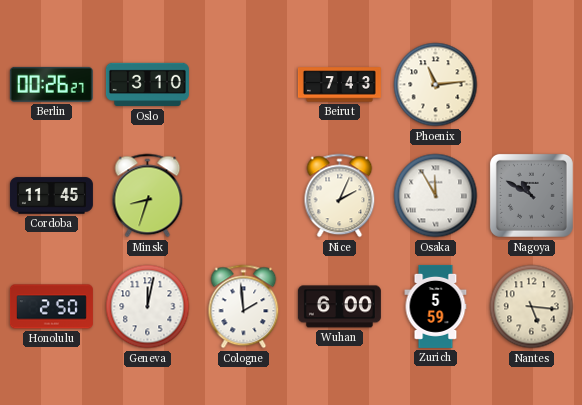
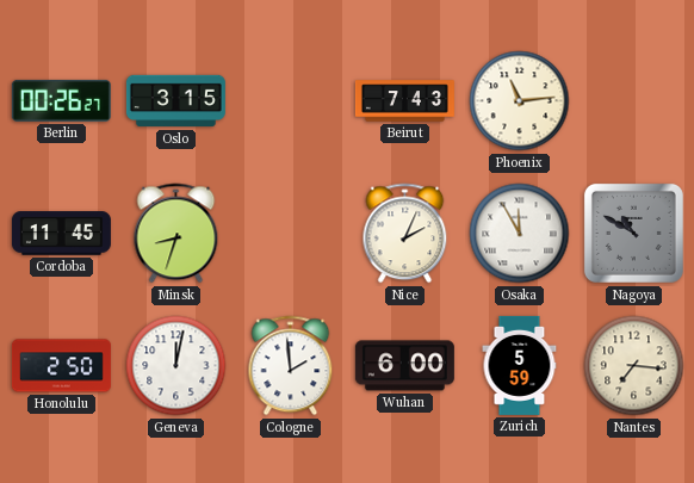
Oslo: 3:10 -> 3:15
Nantes: 5:16 -> 7:16
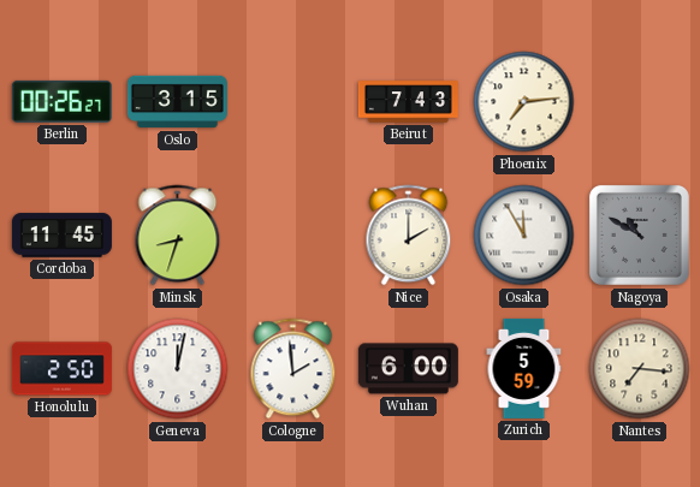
Phoenix: 11:14 -> 7:14
Nice: 2:04 -> 2:00
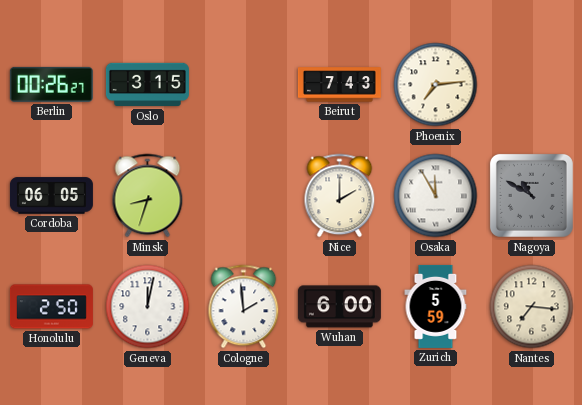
Cordoba: 11:45 -> 06:05
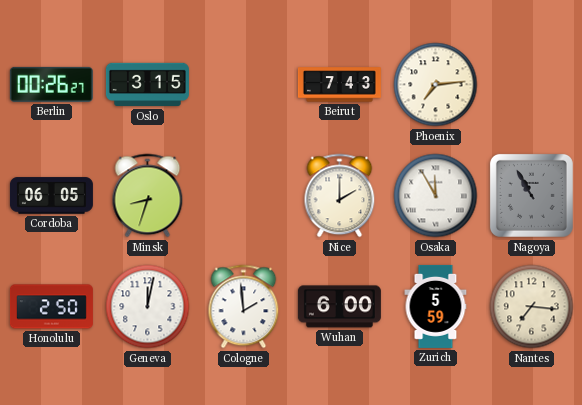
Nagoya: 10:50 -> 10:55
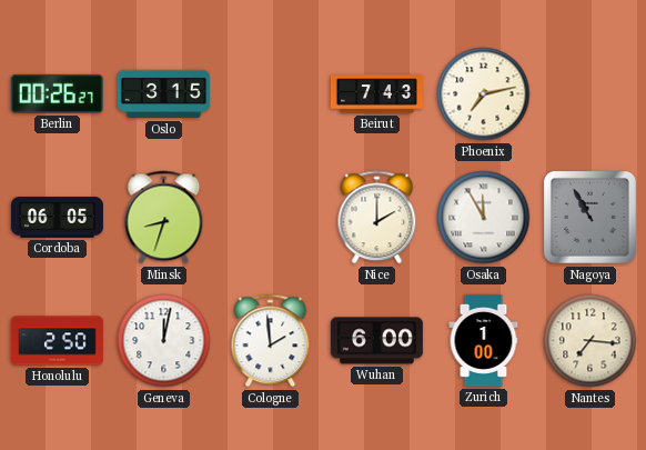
Phoenix: 7:14 -> 7:13
Zurich: 5:59 -> 1:00
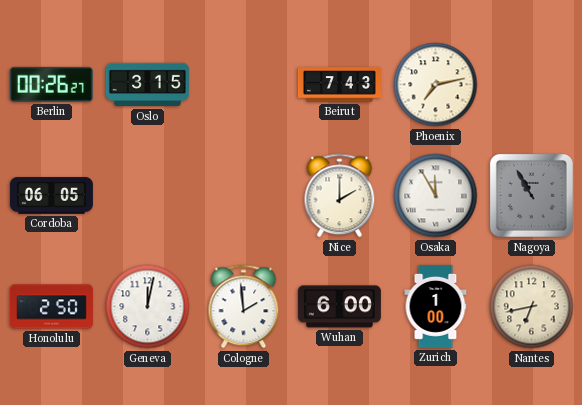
Minsk: 8:33 -> none
Nantes: 7:16 -> 6:43
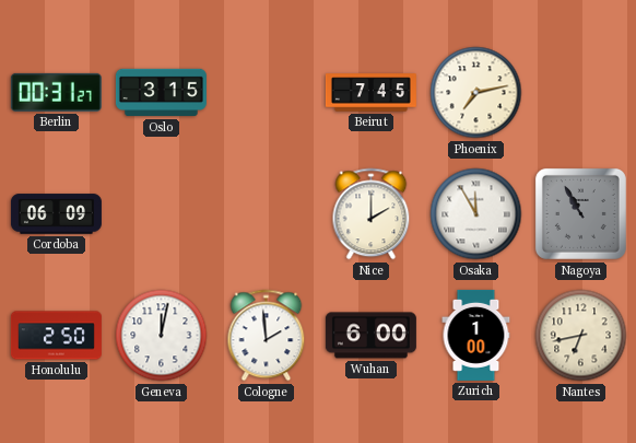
Berlin: 00:26 -> 00:31
Beirut: 7:43 -> 7:45
Cordoba: 06:05 -> 06:09
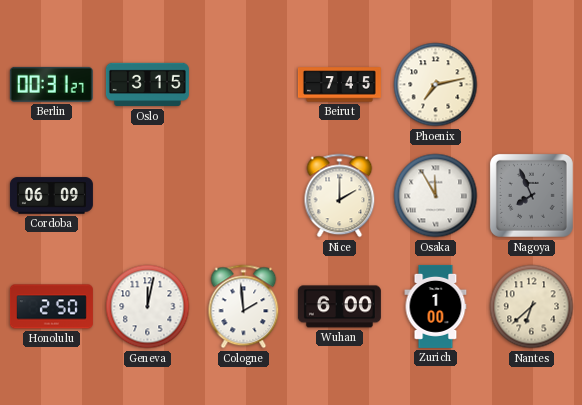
Nagoya: 10:55 -> 7:56
Nantes: 6:43 -> 6:38
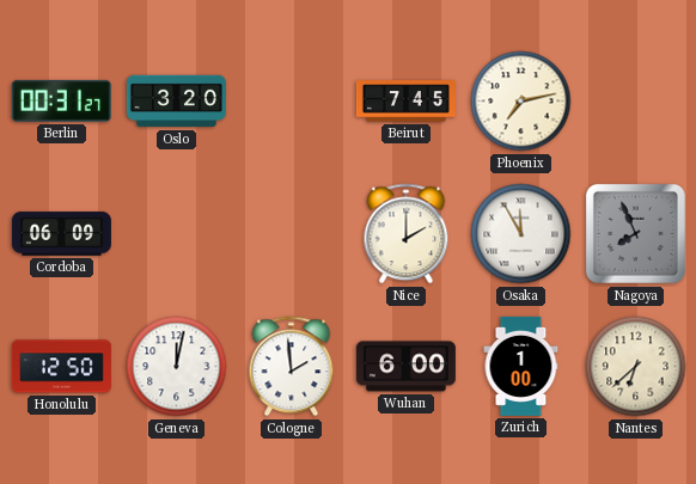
Oslo: 3:15 -> 3:20
Honolulu: 2:50 -> 12:50
